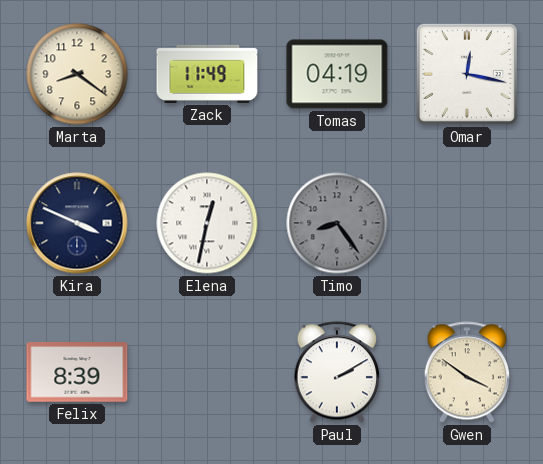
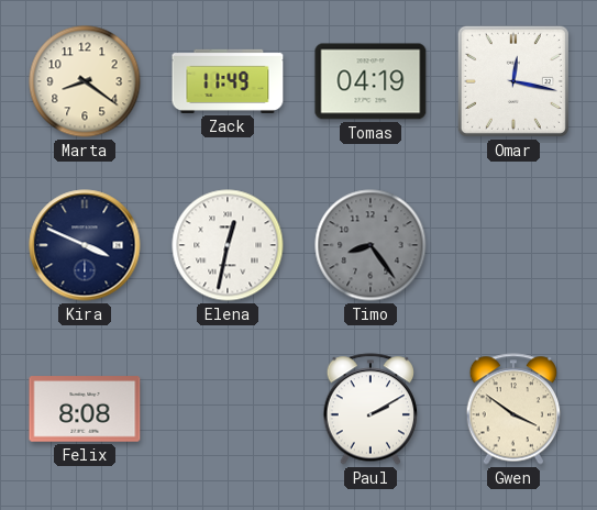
Felix: 8:39 -> 8:08
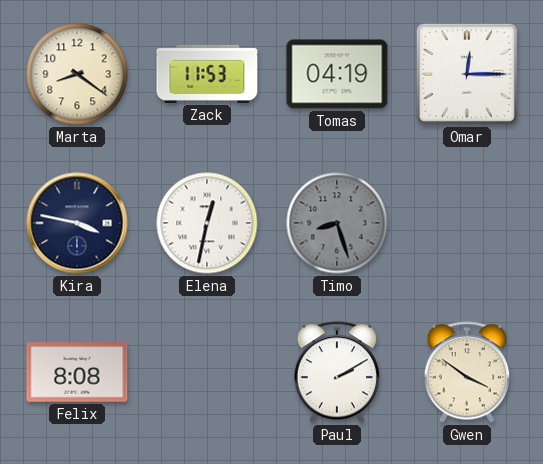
Zack: 11:49 -> 11:53
Omar: 12:17 -> 12:15
Kira: 3:49 -> 3:47
Timo: 8:24 -> 8:27
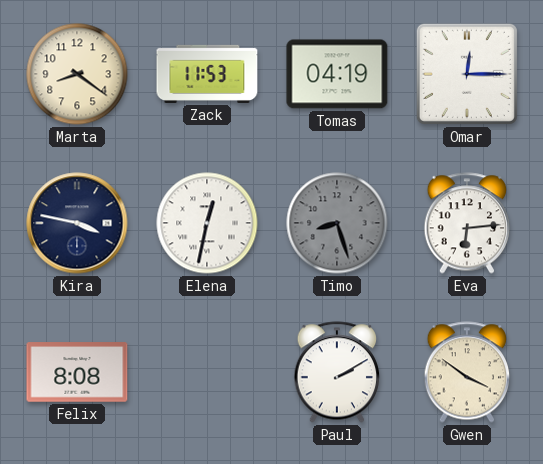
Eva: none -> 6:14
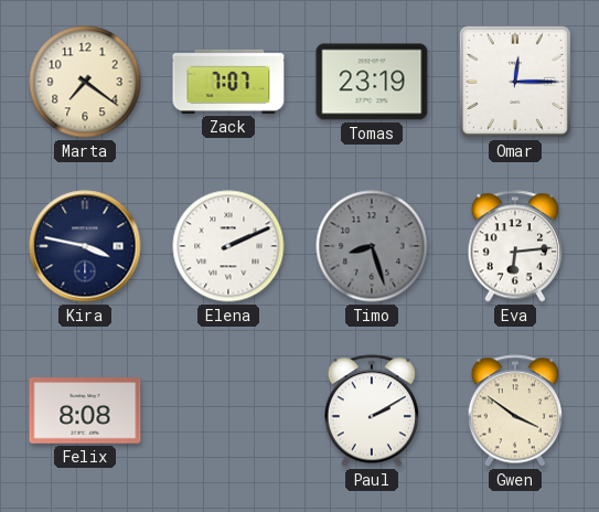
Marta: 8:21 -> 7:21
Zack: 11:53 -> 7:07
Tomas: 04:19 -> 23:19
Elena: 12:32 -> 2:11
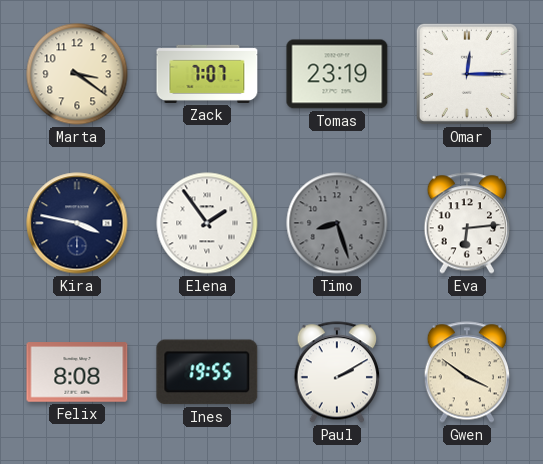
Marta: 7:21 -> 3:21
Elena: 2:11 -> 1:54
Ines: none -> 19:55
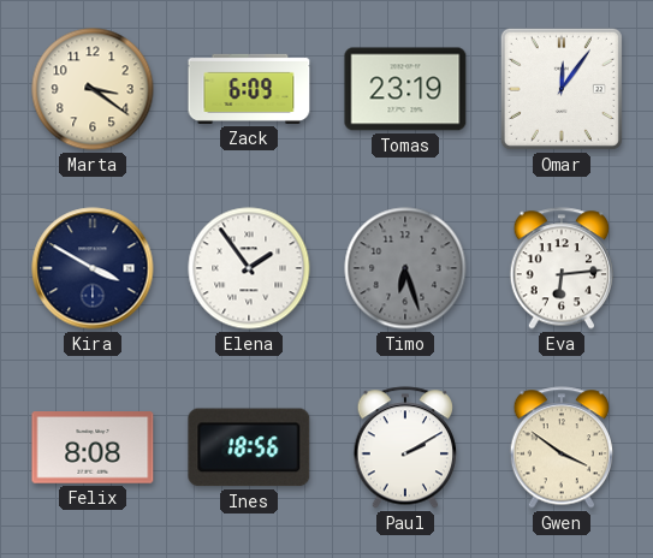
Zack: 7:07 -> 6:09
Omar: 12:15 -> 12:06
Kira: 3:47 -> 3:50
Timo: 8:27 -> 6:27
Ines: 19:55 -> 18:56
